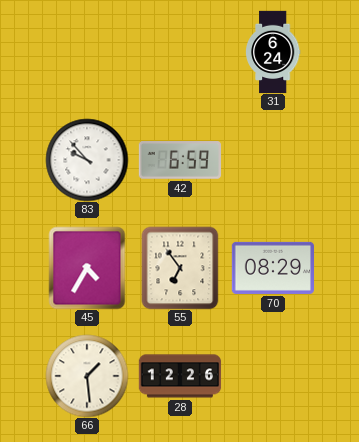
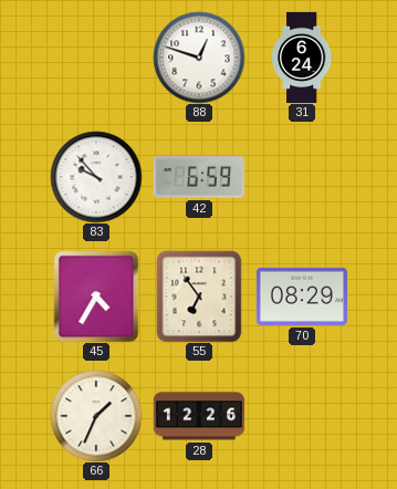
88: none -> 12:48
66: 1:29 -> 1:34
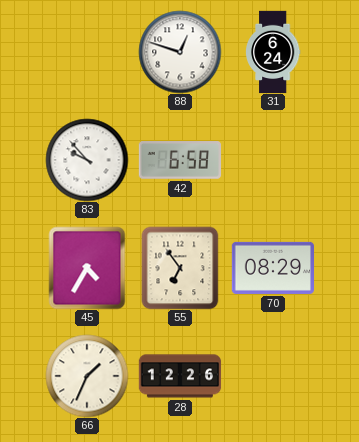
42: 6:59 -> 6:58
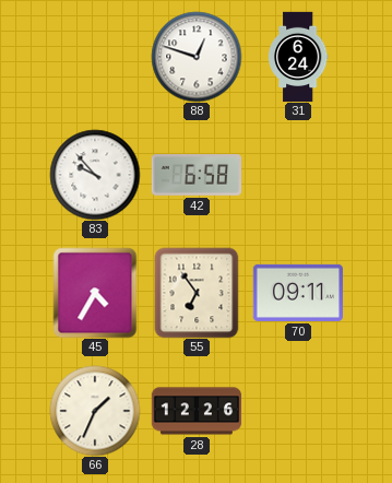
70: 08:29 -> 09:11
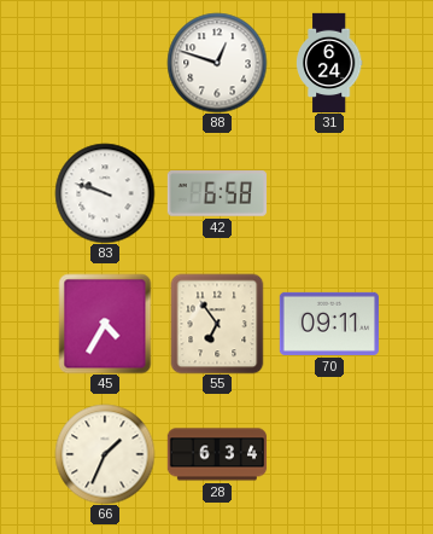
83: 9:53 -> 9:48
28: 12:26 -> 6:34
